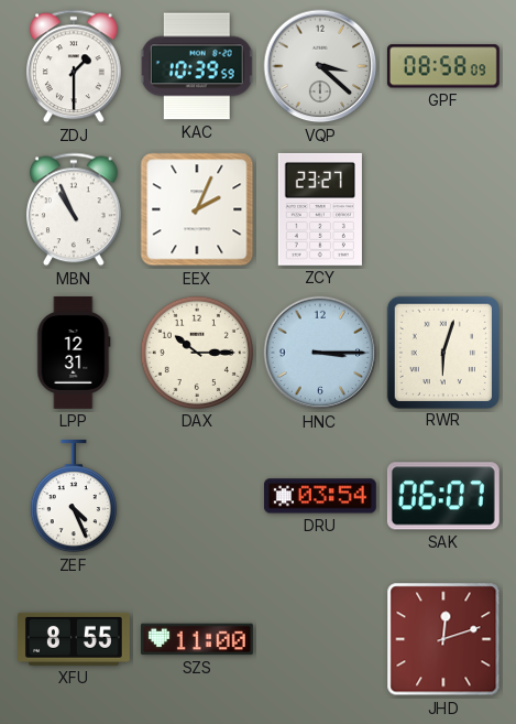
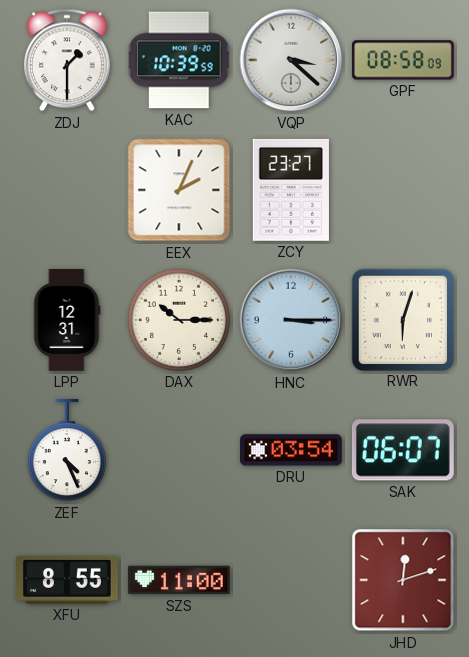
MBN: 10:56 -> none
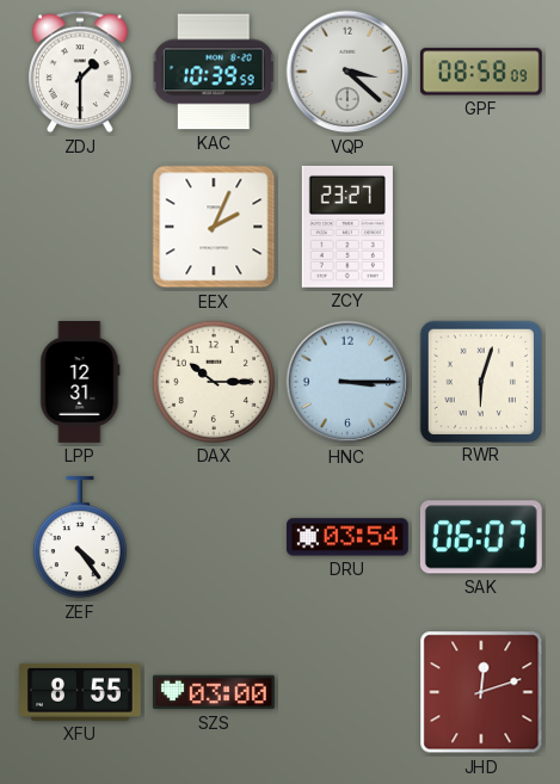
ZEF: 4:26 -> 4:24
SZS: 11:00 -> 03:00
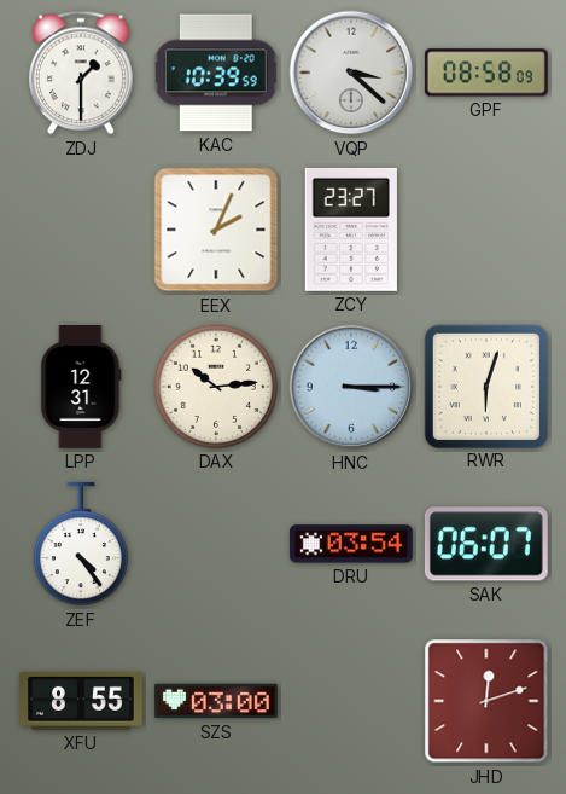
DAX: 10:15 -> 10:14
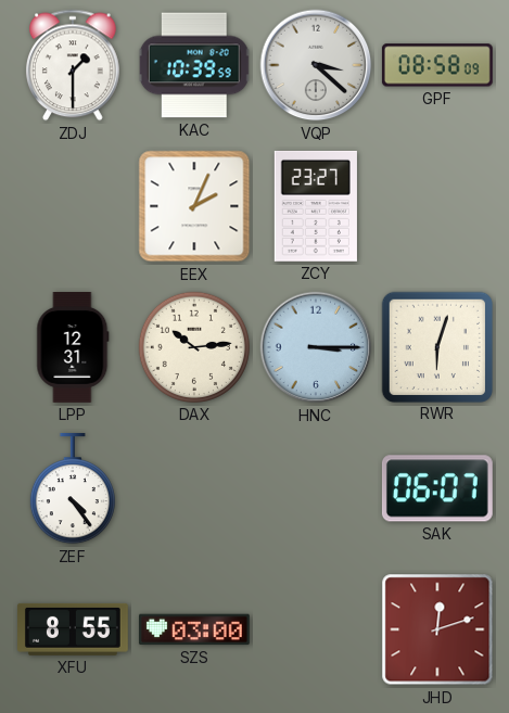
DRU: 03:54 -> none
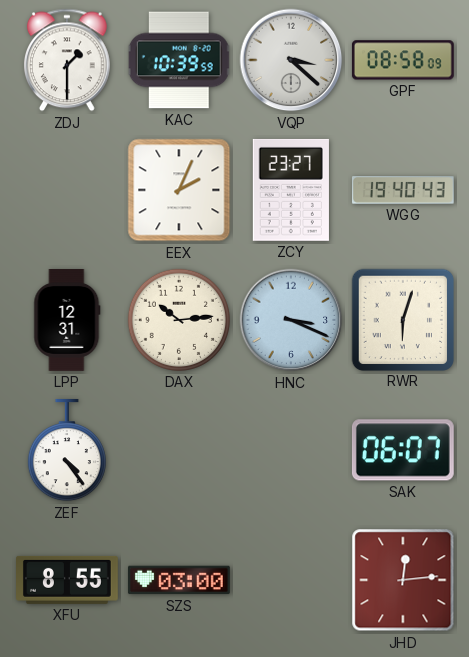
WGG: none -> 19:40
HNC: 3:15 -> 3:19
JHD: 12:12 -> 12:14
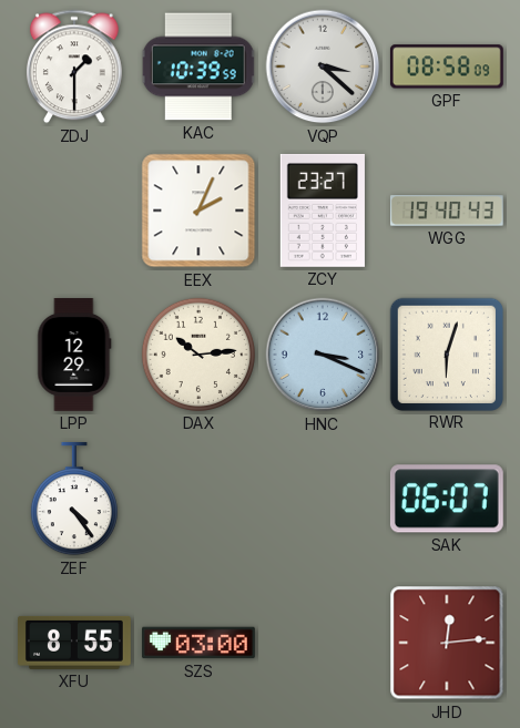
LPP: 12:31 -> 12:29
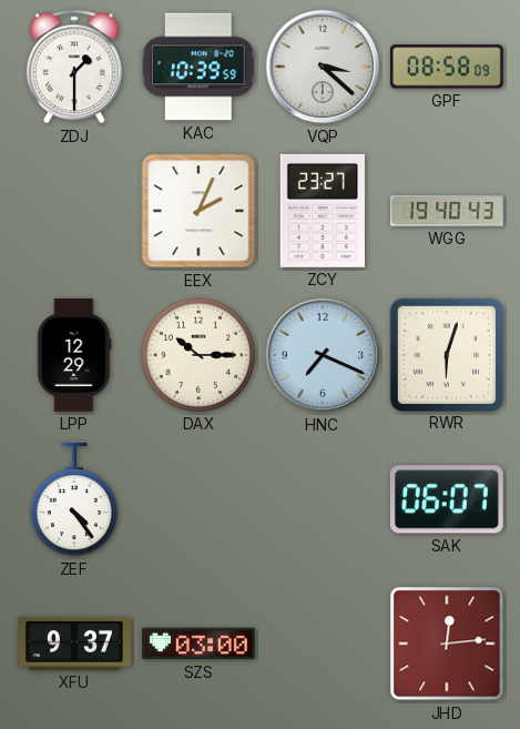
DAX: 10:14 -> 10:15
HNC: 3:19 -> 7:19
XFU: 8:55 -> 9:37
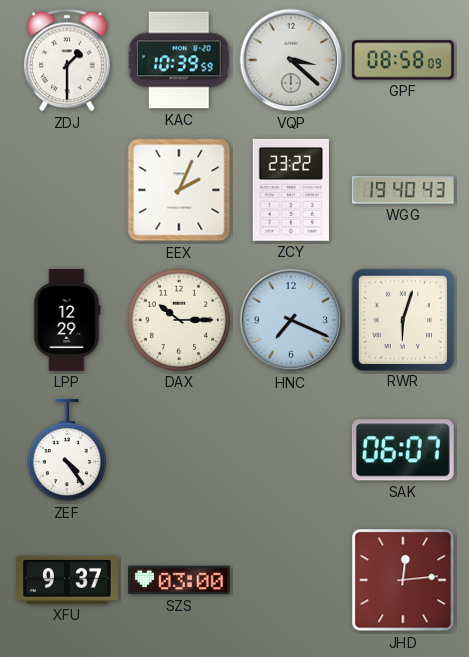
ZCY: 23:27 -> 23:22
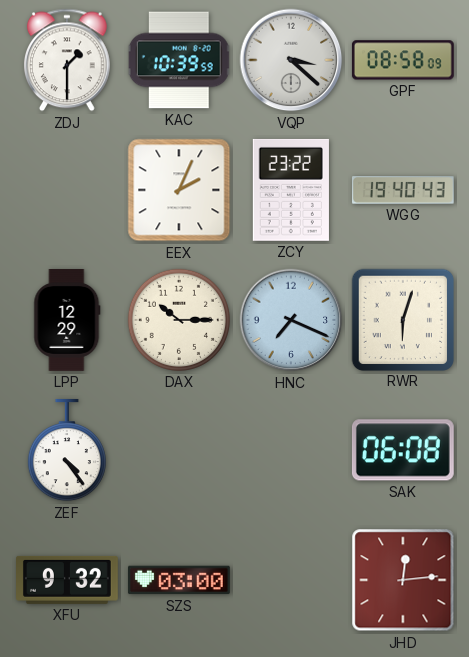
SAK: 06:07 -> 06:08
XFU: 9:37 -> 9:32
